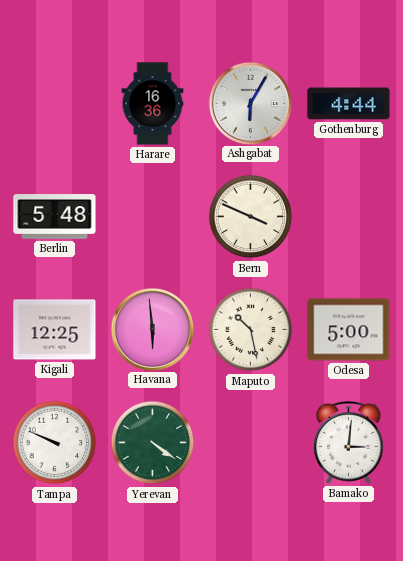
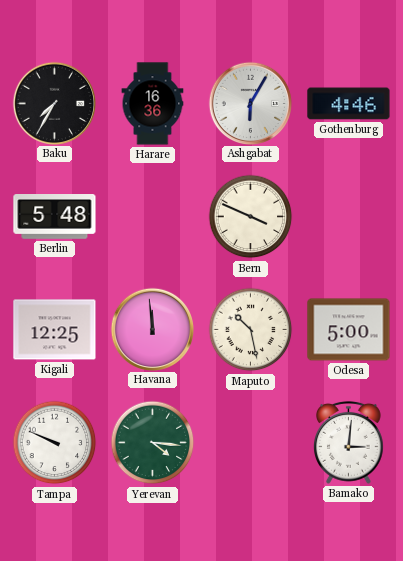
Baku: none -> 7:35
Gothenburg: 4:44 -> 4:46
Havana: 5:59 -> 11:59
Yerevan: 4:21 -> 4:16
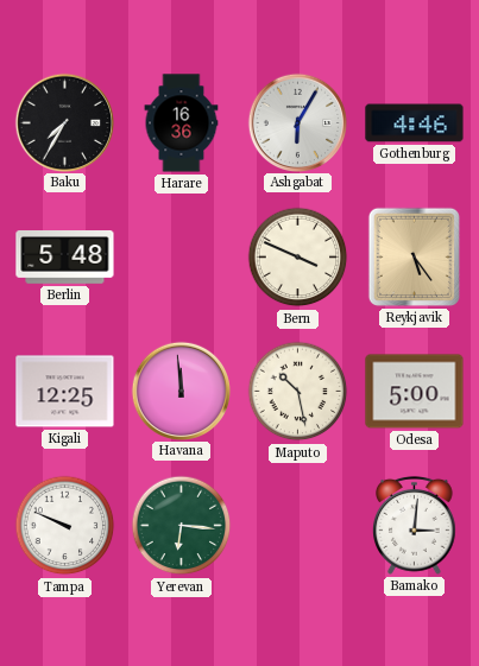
Reykjavik: none -> 5:24
Yerevan: 4:16 -> 6:16
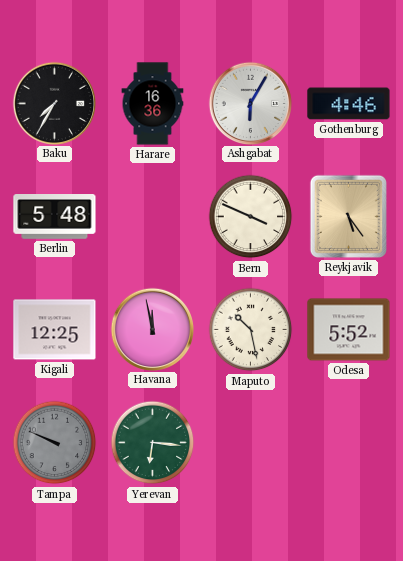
Havana: 11:59 -> 11:58
Odesa: 5:00 -> 5:52
Tampa dial: white -> grey
Bamako: 3:01 -> none
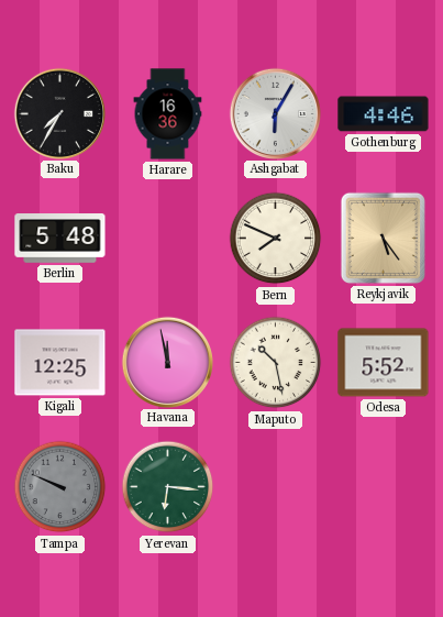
Bern: 3:49 -> 7:49
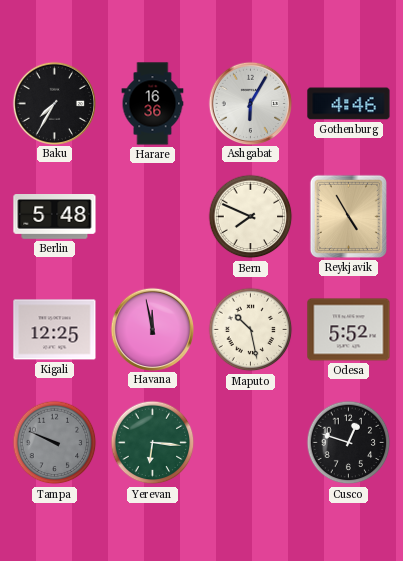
Reykjavik: 5:24 -> 4:55
Cusco: none -> 12:48
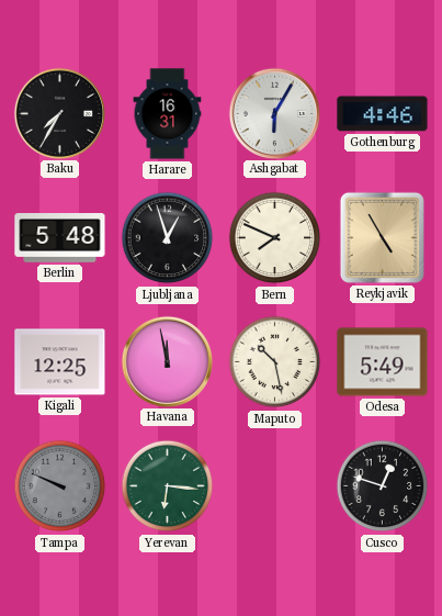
Harare: 16:36 -> 16:31
Ljubljana: none -> 12:57
Odesa: 5:52 -> 5:49
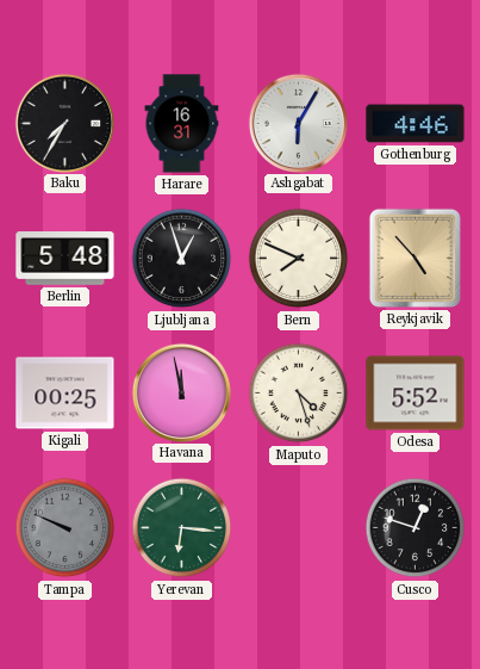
Reykjavik: 4:55 -> 4:53
Kigali: 12:25 -> 00:25
Maputo: 10:28 -> 4:27
Odesa: 5:49 -> 5:52
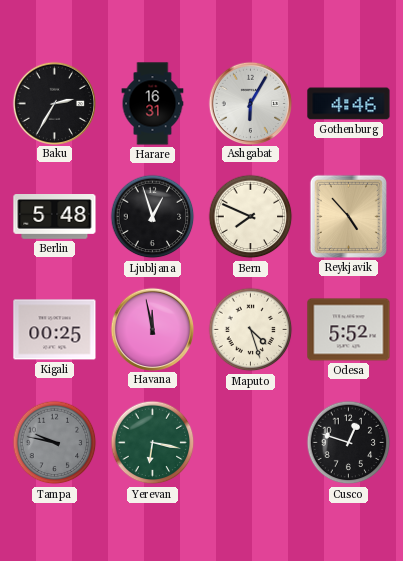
Baku: 7:35 -> 2:35
Tampa: 9:49 -> 9:47
Yerevan: 6:16 -> 6:17
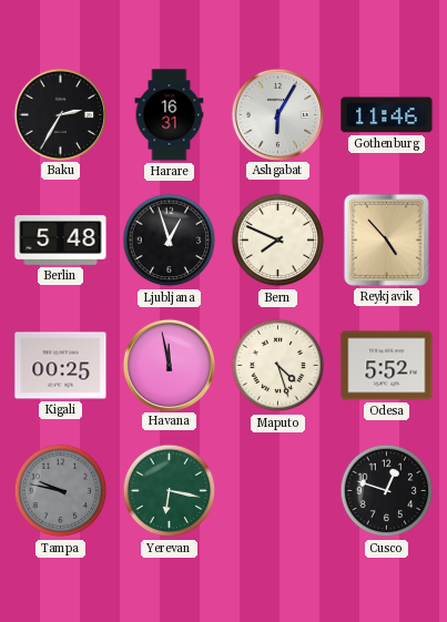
Gothenburg: 4:46 -> 11:46
